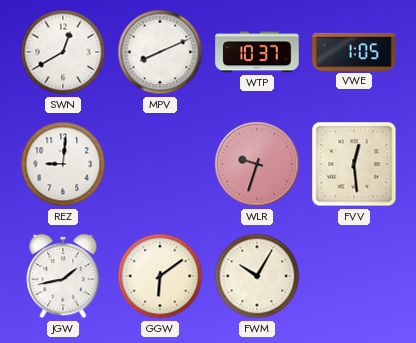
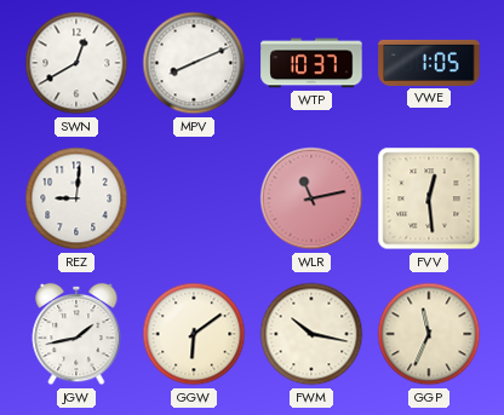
WLR: 9:33 -> 11:13
FWM: 10:05 -> 10:17
GGP: none -> 11:34
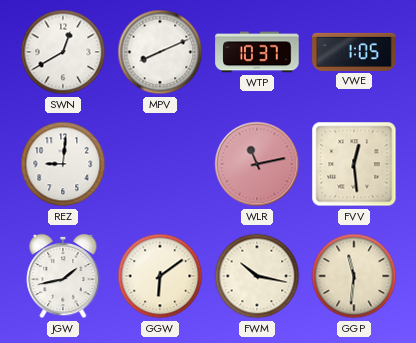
GGP: 11:34 -> 11:31
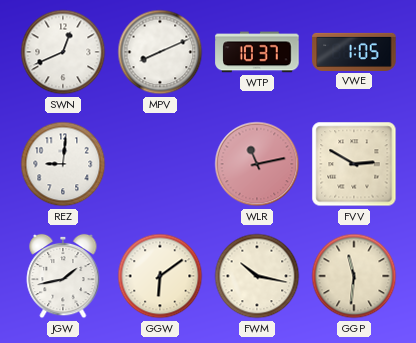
SWN: 12:40 -> 12:41
FVV: 12:29 -> 2:50
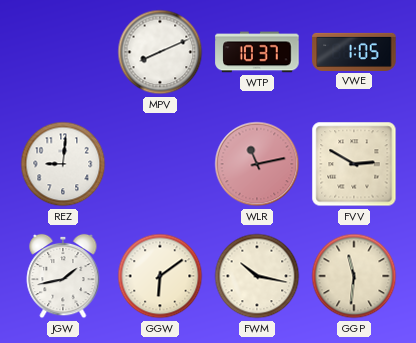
SWN: 12:41 -> none
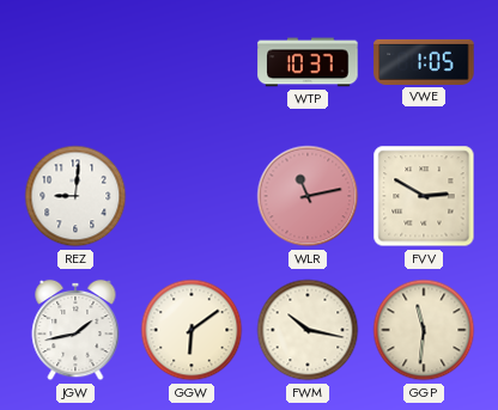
MPV: 8:11 -> none
